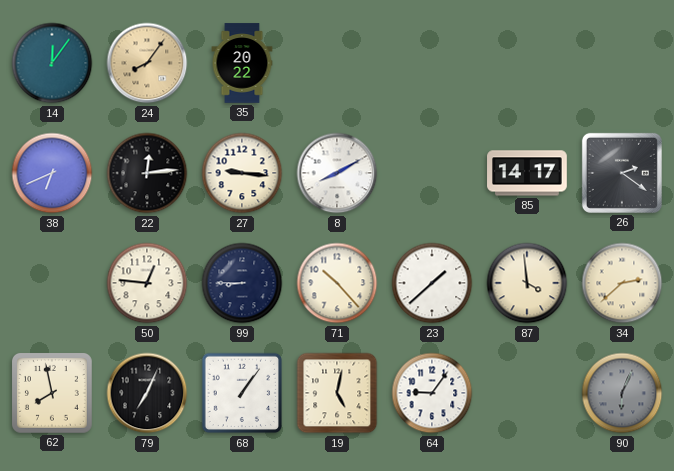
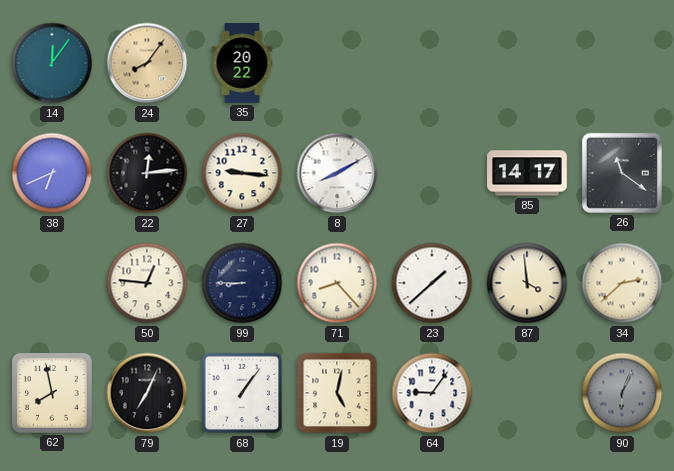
26: 2:21 -> 11:21
71: 10:23 -> 8:23
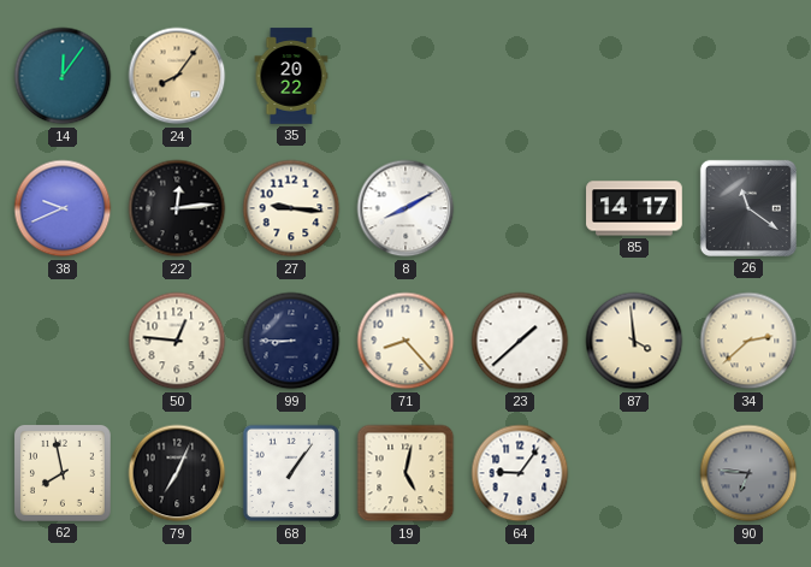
38: 6:41 -> 9:41
90: 6:04 -> 6:46
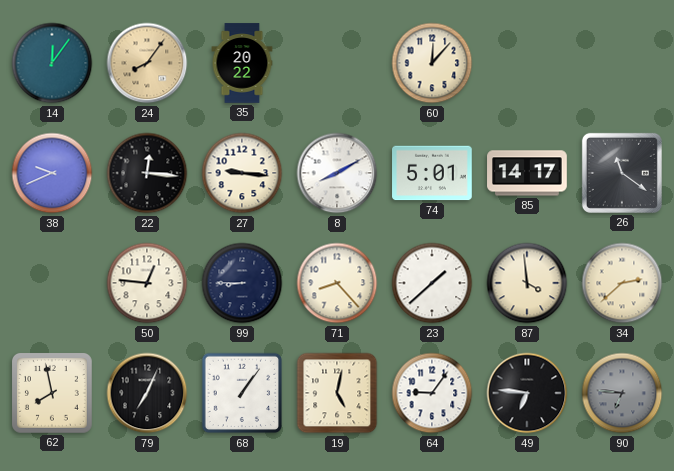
60: none -> 12:07
22: 12:14 -> 12:16
74: none -> 5:01
49: none -> 6:46
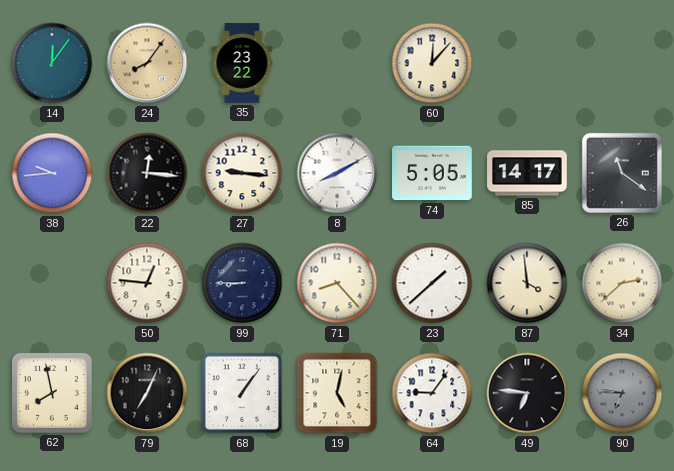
35: 20:22 -> 23:22
38: 9:41 -> 9:44
74: 5:01 -> 5:05
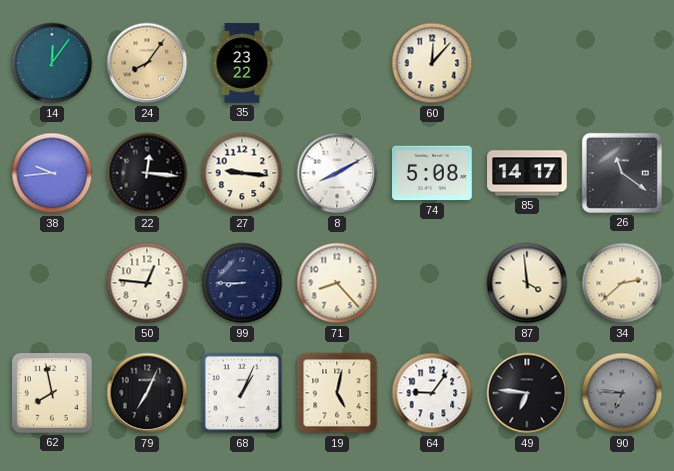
74: 5:05 -> 5:08
23: 1:38 -> none
68: 1:06 -> 1:04
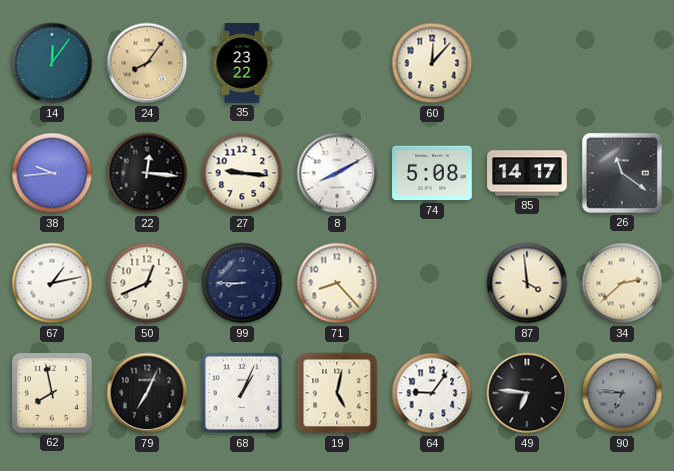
67: none -> 1:13
50: 12:46 -> 12:41
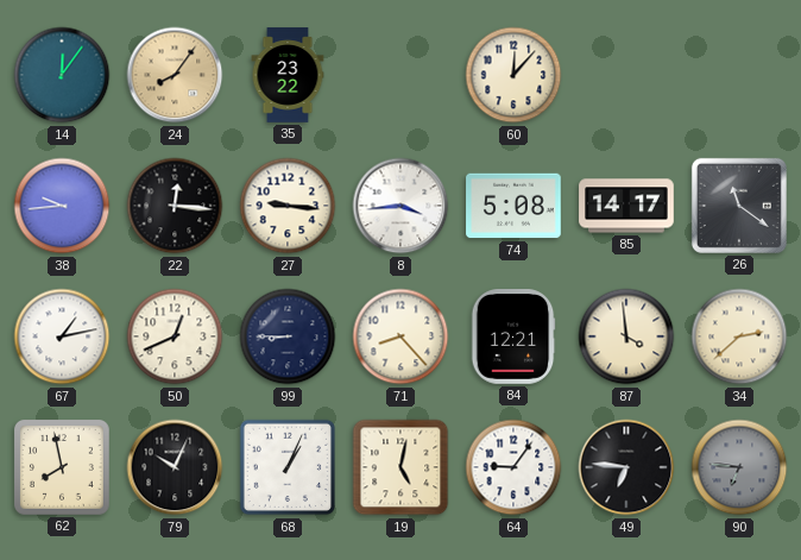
8: 8:10 -> 3:44
84: none -> 12:21
79: 7:04 -> 10:04
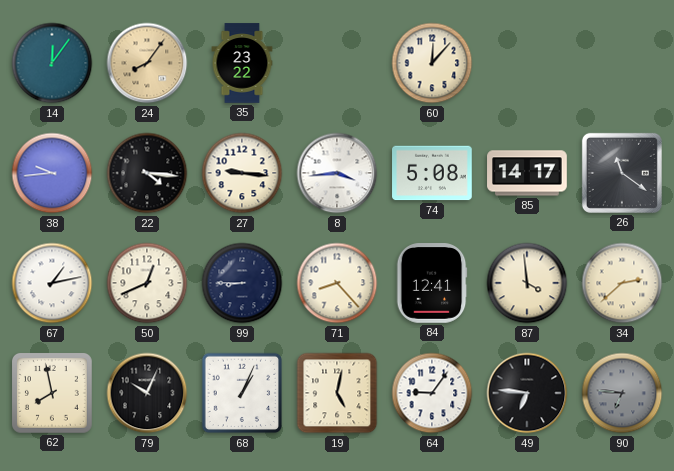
22: 12:16 -> 4:16
84: 12:21 -> 12:41
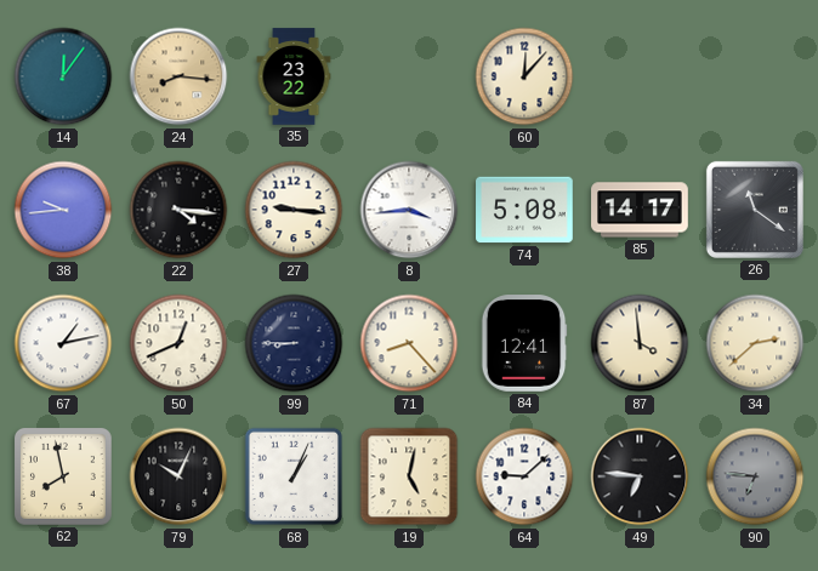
24: 8:06 -> 8:16
64: 9:06 -> 9:08
